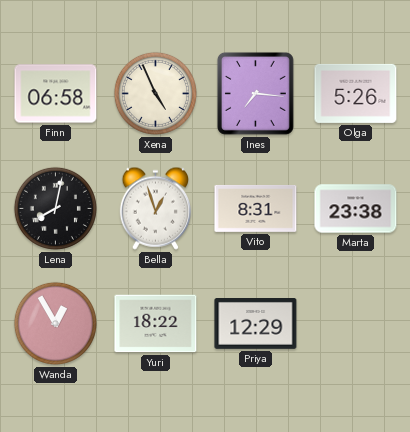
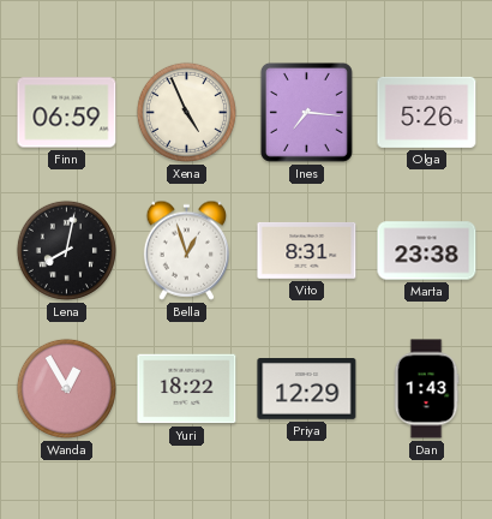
Finn: 06:58 -> 06:59
Dan: none -> 1:43
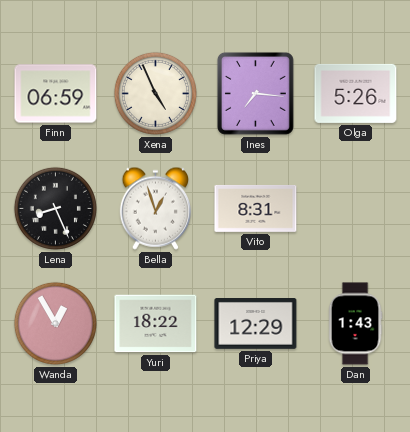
Lena: 8:02 -> 8:26
Marta: 23:38 -> none
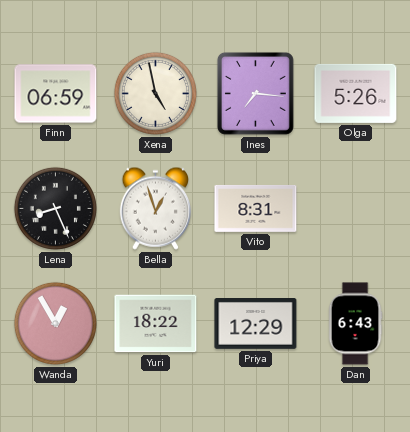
Xena: 4:56 -> 4:58
Dan: 1:43 -> 6:43
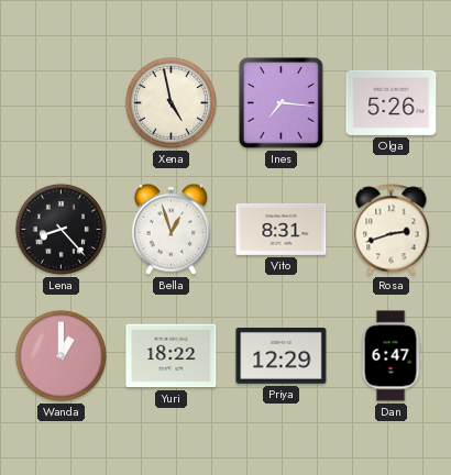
Finn: 06:59 -> none
Lena: 8:26 -> 8:23
Rosa: none -> 2:42
Wanda: 12:55 -> 1:00
Dan: 6:43 -> 6:47
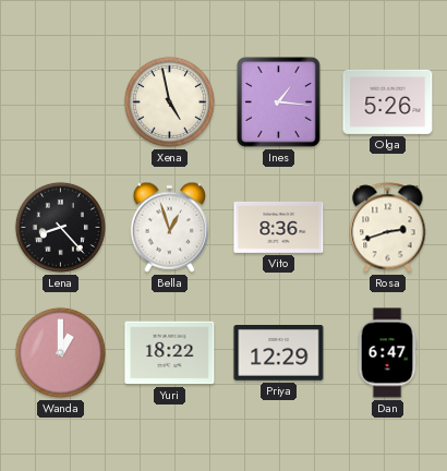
Ines: 7:16 -> 1:16
Vito: 8:31 -> 8:36
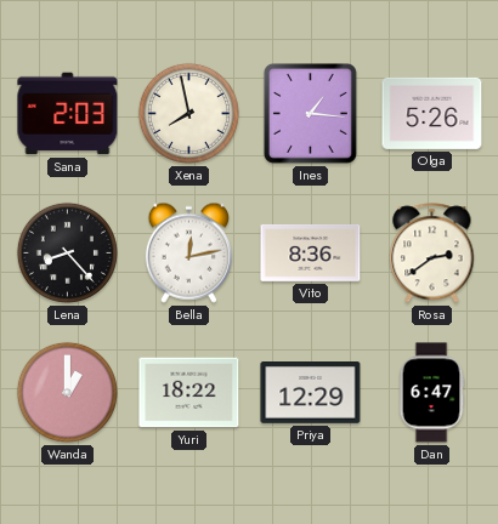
Sana: none -> 2:03
Xena: 4:58 -> 7:58
Bella: 12:57 -> 12:13
Rosa: 2:42 -> 2:39
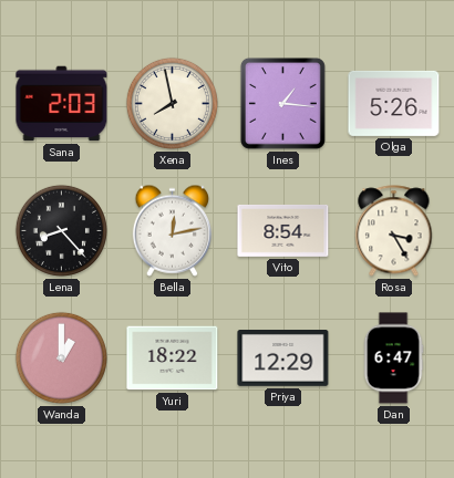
Vito: 8:36 -> 8:54
Rosa: 2:39 -> 3:25
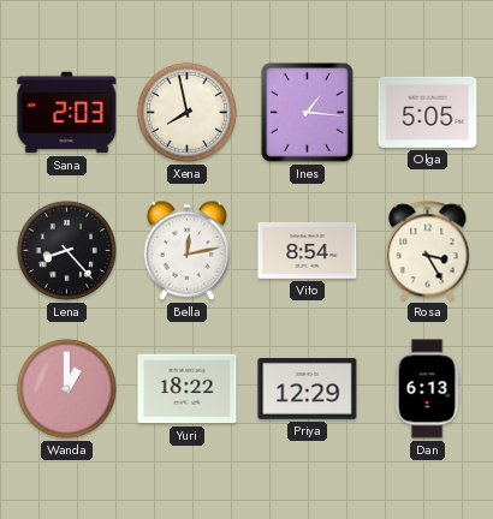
Olga: 5:26 -> 5:05
Dan: 6:47 -> 6:13
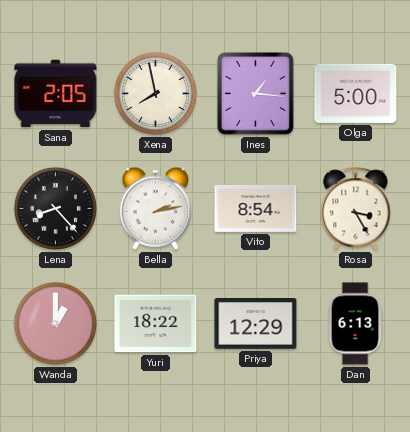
Sana: 2:03 -> 2:05
Olga: 5:05 -> 5:00
Bella: 12:13 -> 2:13
